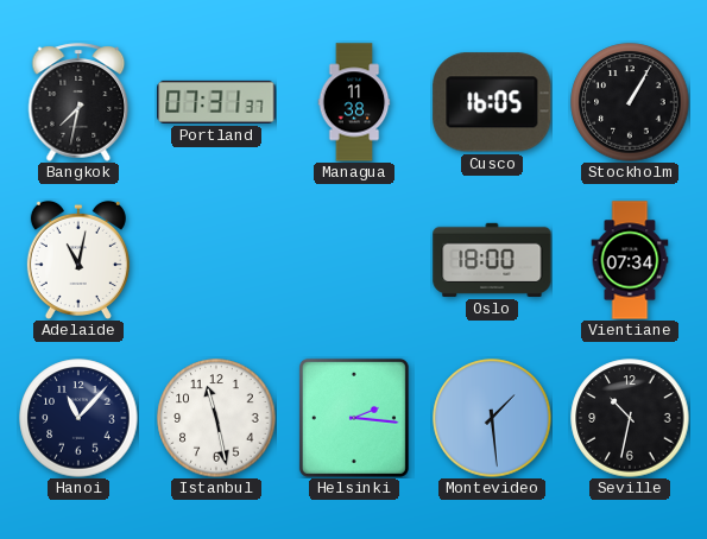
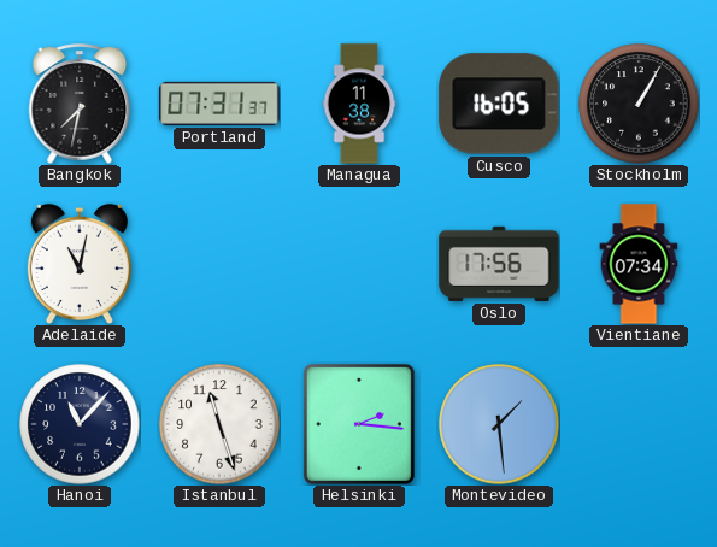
Oslo: 18:00 -> 17:56
Istanbul: 11:28 -> 11:27
Seville: 10:32 -> none
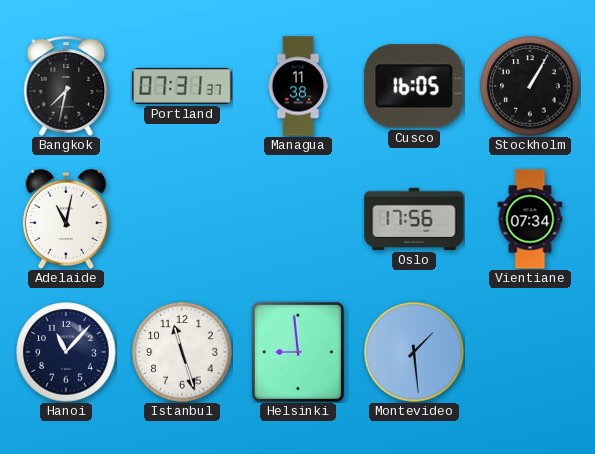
Helsinki: 2:16 -> 8:59
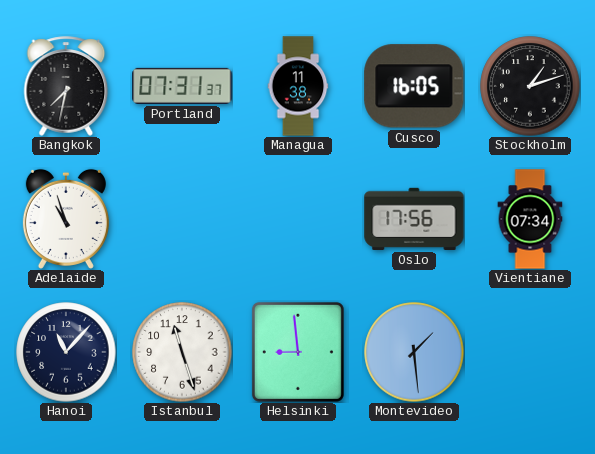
Stockholm: 1:05 -> 1:12
Adelaide: 11:02 -> 10:57
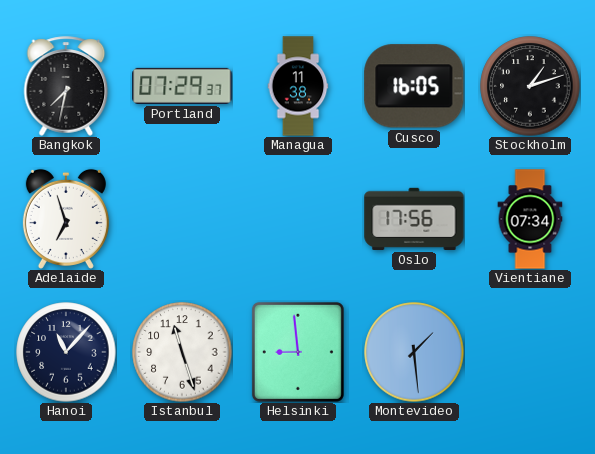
Portland: 07:31 -> 07:29
Adelaide: 10:57 -> 6:57
